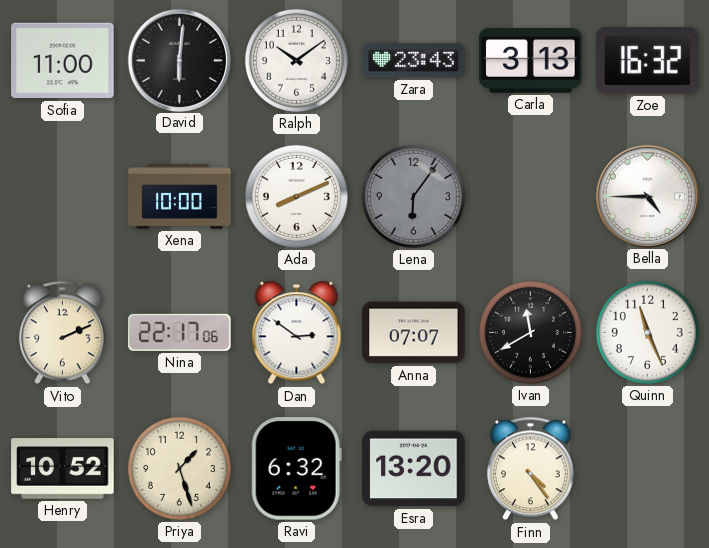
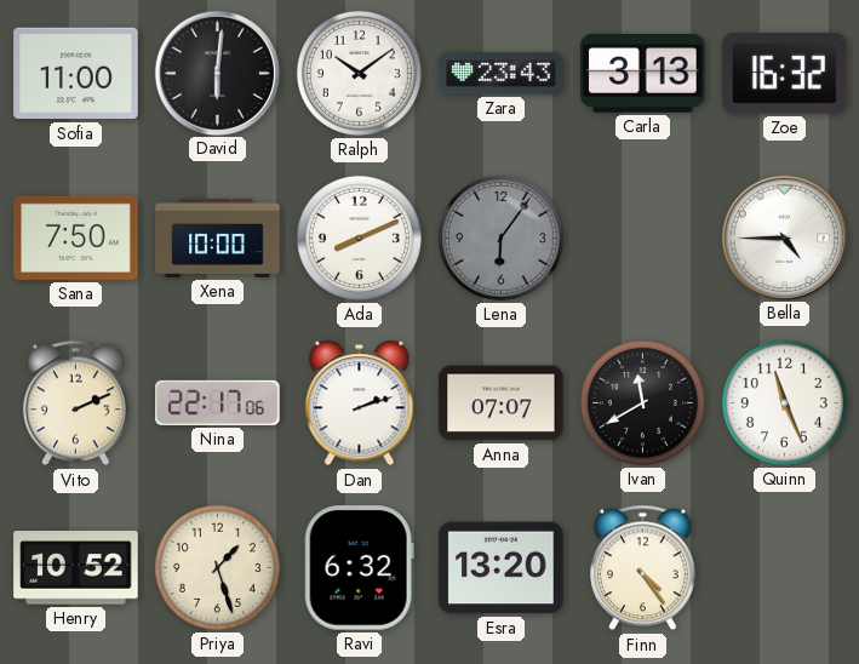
Sana: none -> 7:50
Dan: 2:51 -> 2:12
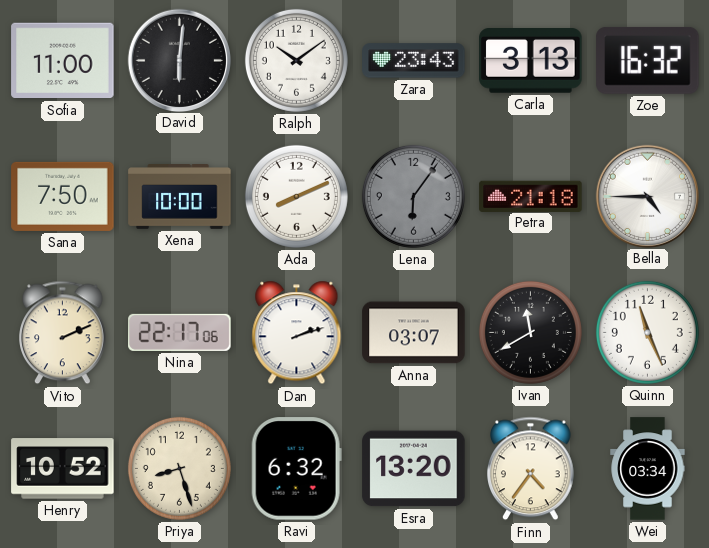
Petra: none -> 21:18
Anna: 07:07 -> 03:07
Priya: 1:27 -> 8:27
Finn: 4:24 -> 4:36
Wei: none -> 03:34
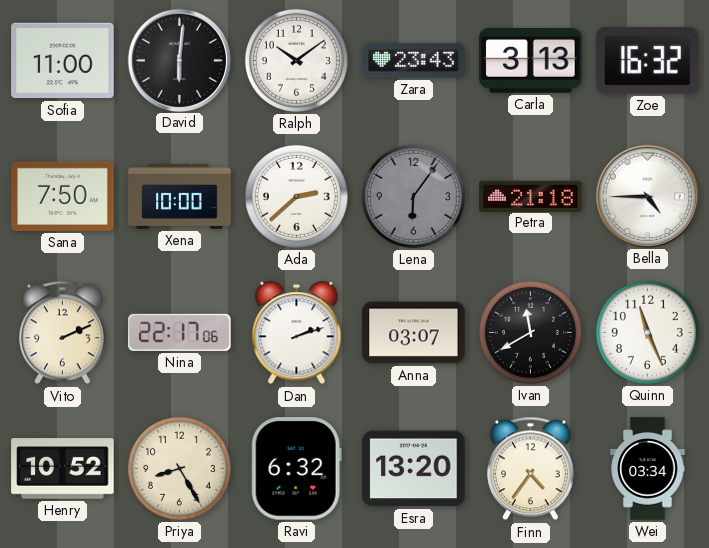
Ada: 8:11 -> 2:38
Priya: 8:27 -> 8:25
